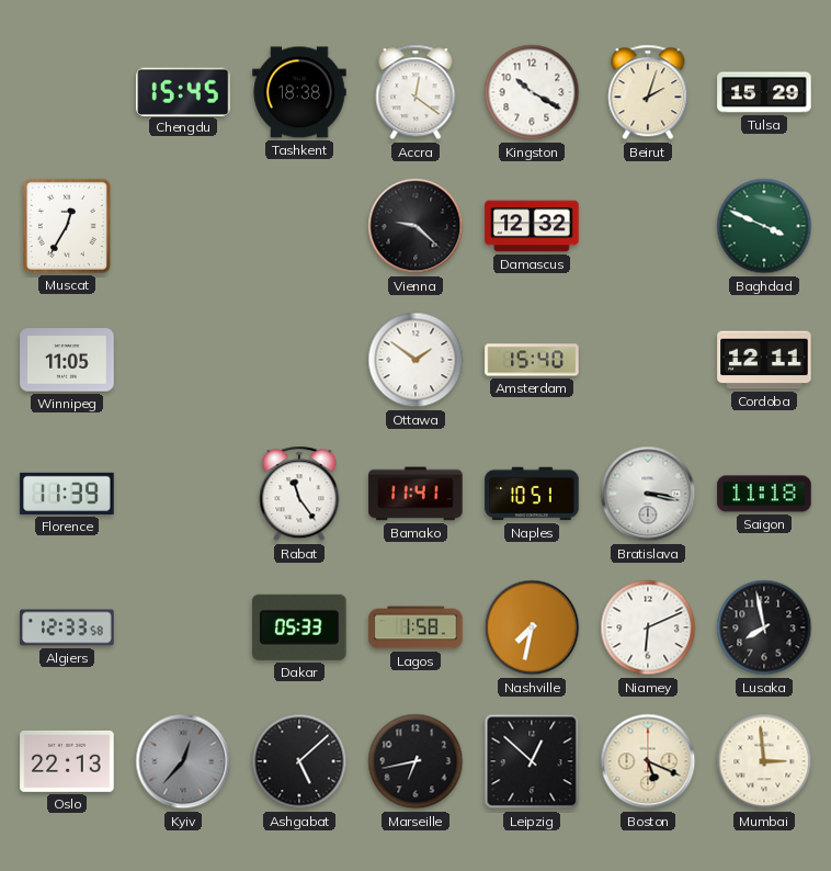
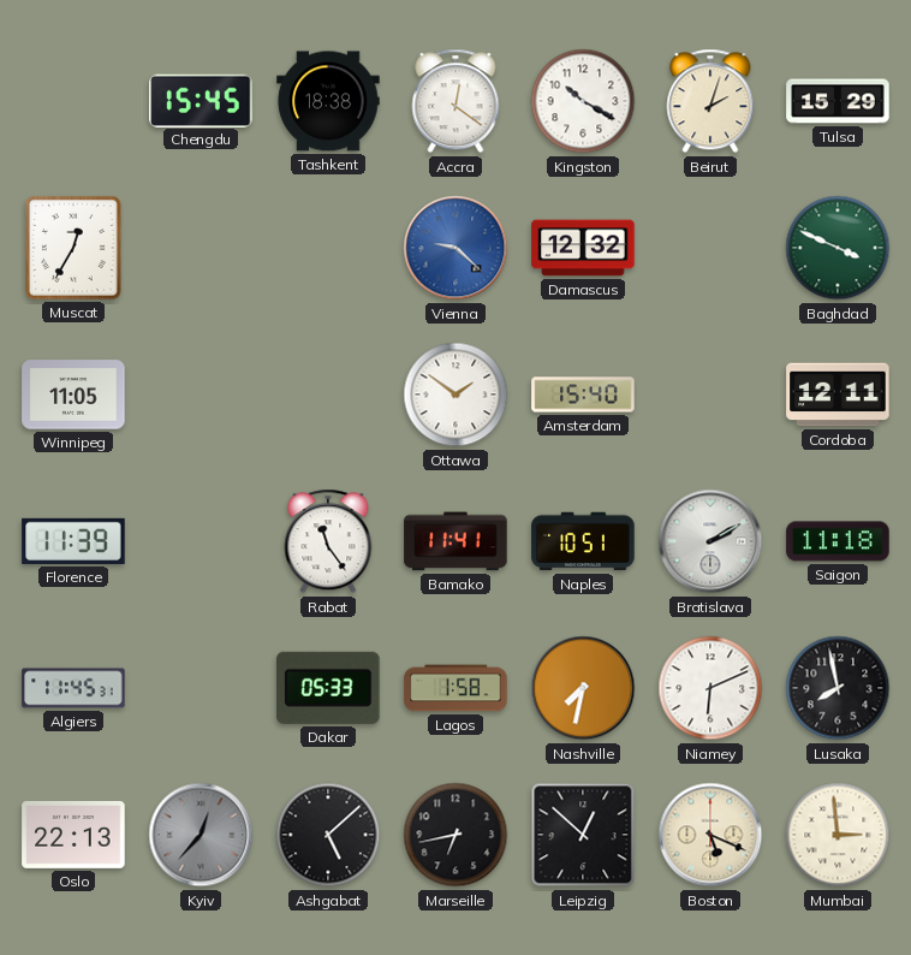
Vienna dial: black -> blue
Bratislava: 3:17 -> 2:10
Algiers: 12:33 -> 11:45
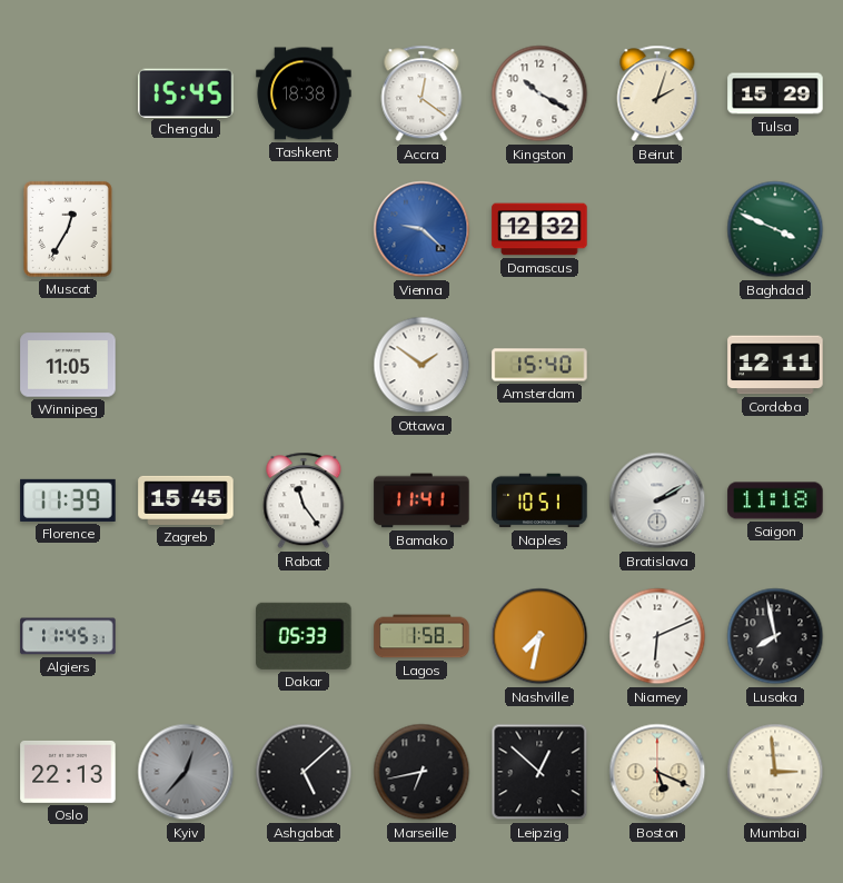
Zagreb: none -> 15:45
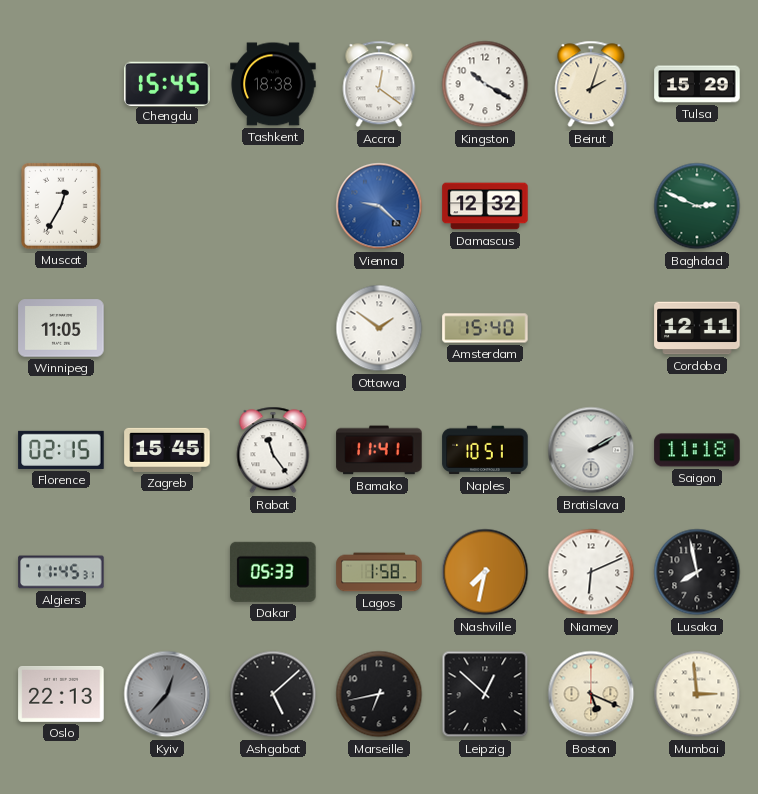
Baghdad: 3:49 -> 2:49
Florence: 11:39 -> 02:15
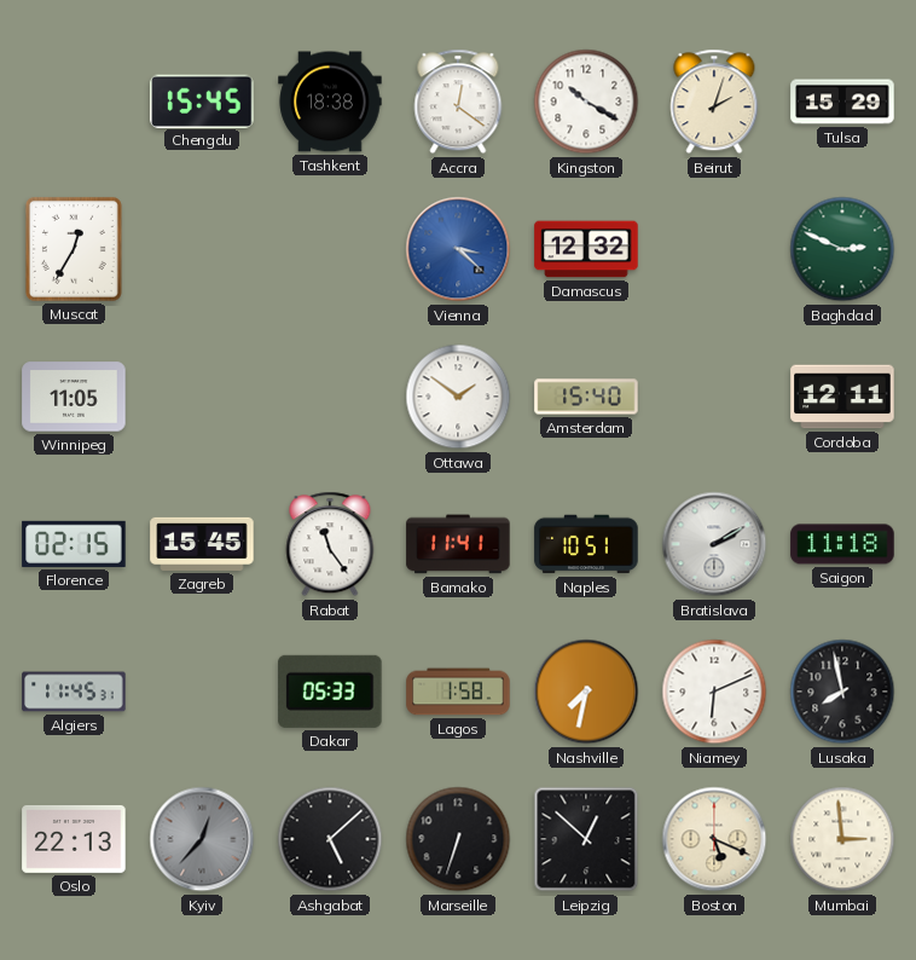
Vienna: 9:22 -> 3:22
Marseille: 6:43 -> 6:33
